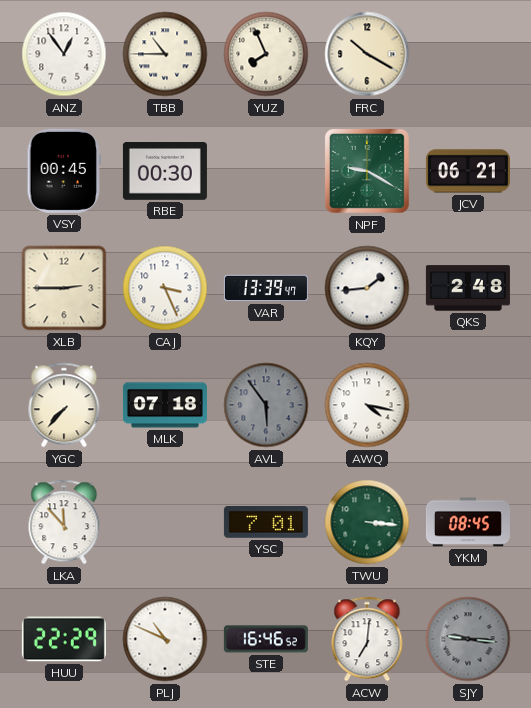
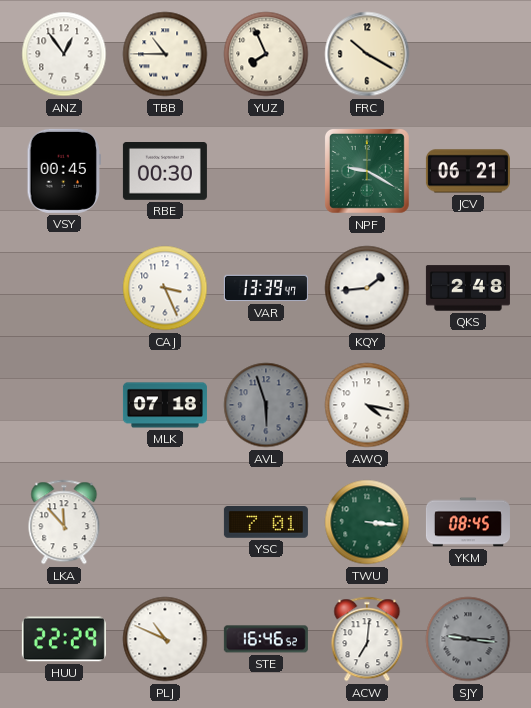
XLB: 2:45 -> none
YGC: 7:37 -> none
AVL: 5:54 -> 5:57
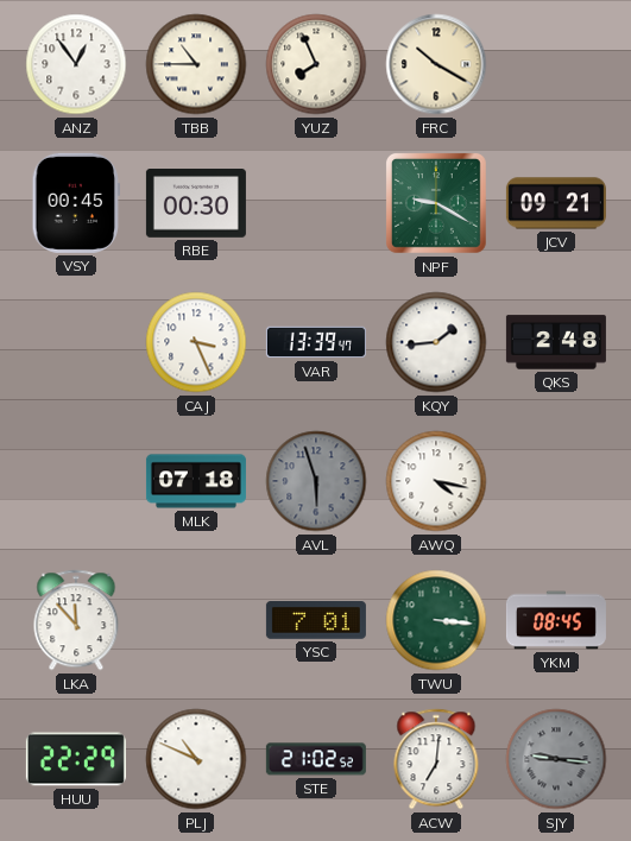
JCV: 06:21 -> 09:21
STE: 16:46 -> 21:02
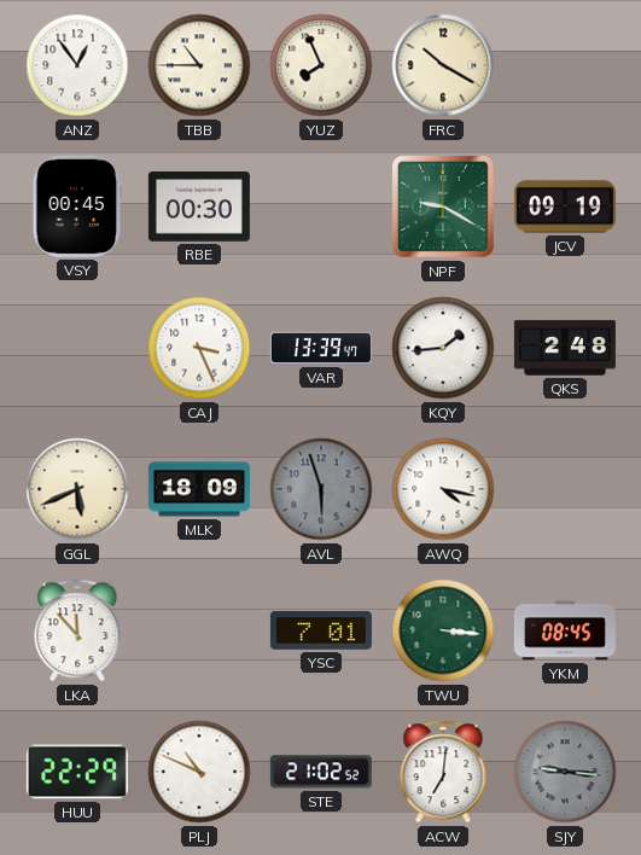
JCV: 09:21 -> 09:19
GGL: none -> 5:41
MLK: 07:18 -> 18:09
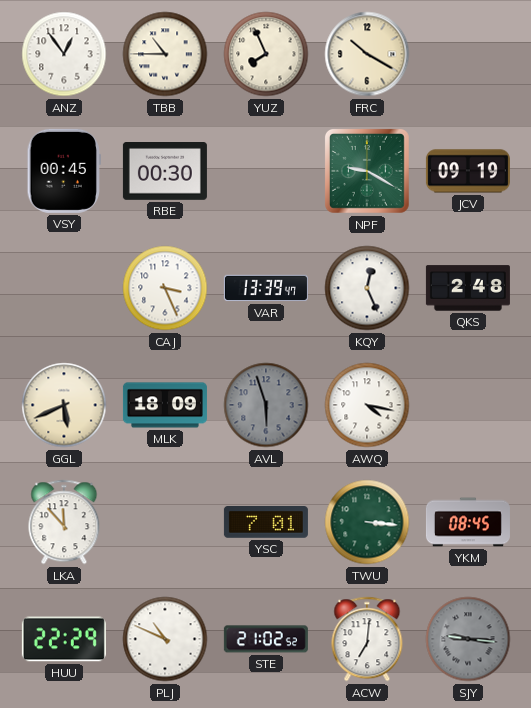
KQY: 1:44 -> 12:26
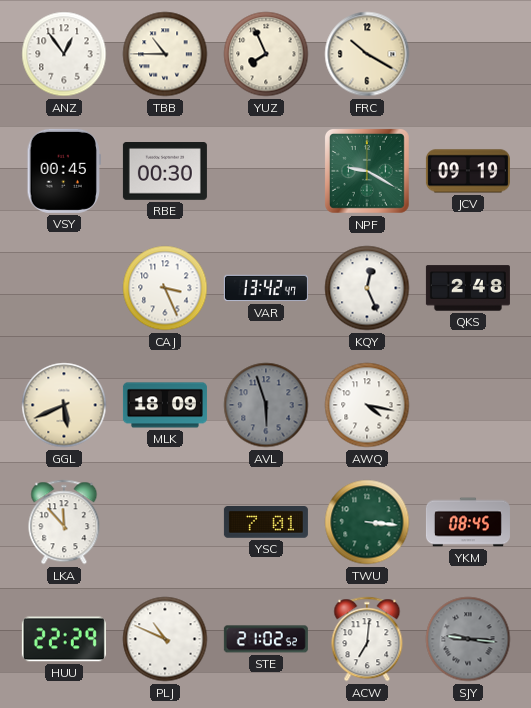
VAR: 13:39 -> 13:42
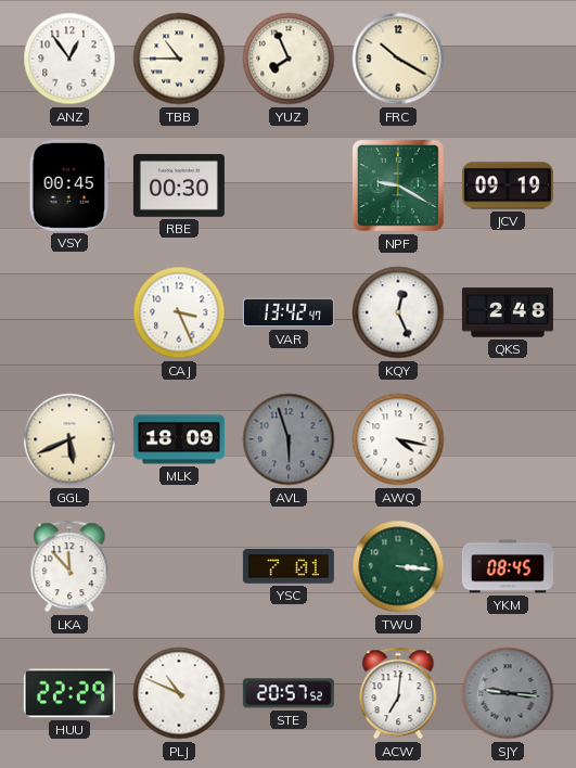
STE: 21:02 -> 20:57
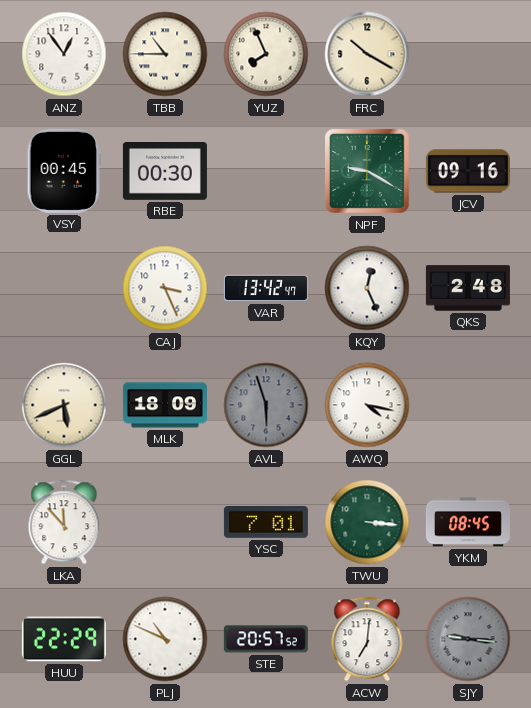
JCV: 09:19 -> 09:16
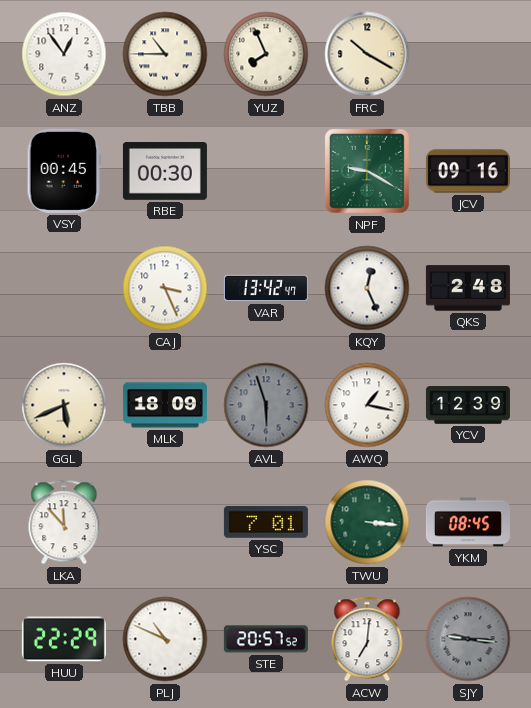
AWQ: 4:17 -> 1:17
YCV: none -> 12:39
